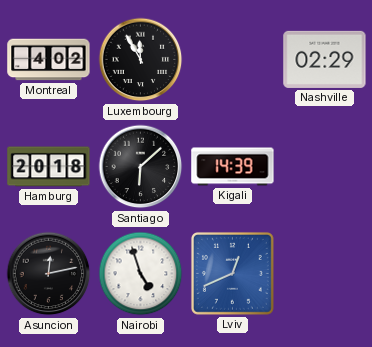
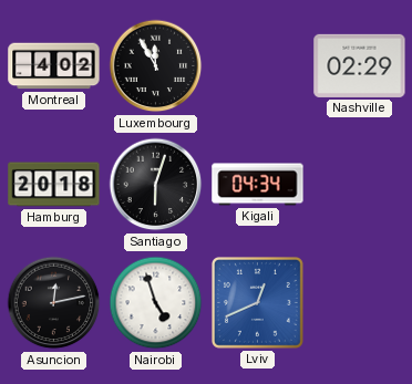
Santiago: 6:08 -> 6:03
Kigali: 14:39 -> 04:34
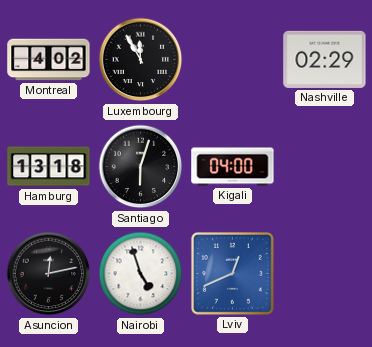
Hamburg: 20:18 -> 13:18
Kigali: 04:34 -> 04:00
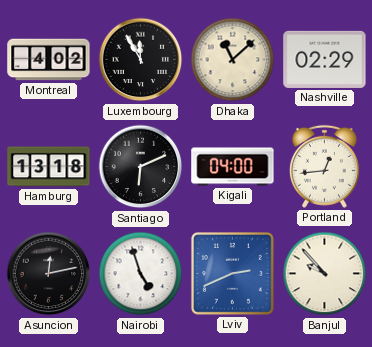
Dhaka: none -> 11:08
Santiago: 6:03 -> 6:11
Portland: none -> 12:44
Lviv: 12:41 -> 2:41
Banjul: none -> 9:53
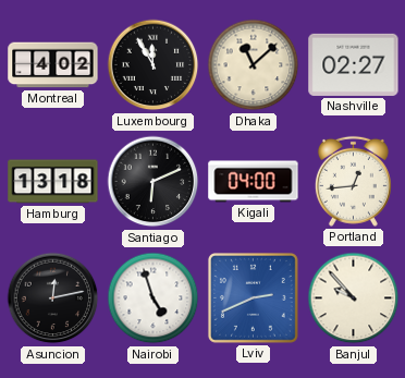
Nashville: 02:29 -> 02:27
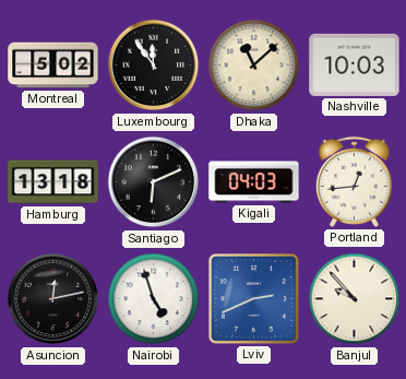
Montreal: 4:02 -> 5:02
Luxembourg: 11:55 -> 11:54
Nashville: 02:27 -> 10:03
Kigali: 04:00 -> 04:03
